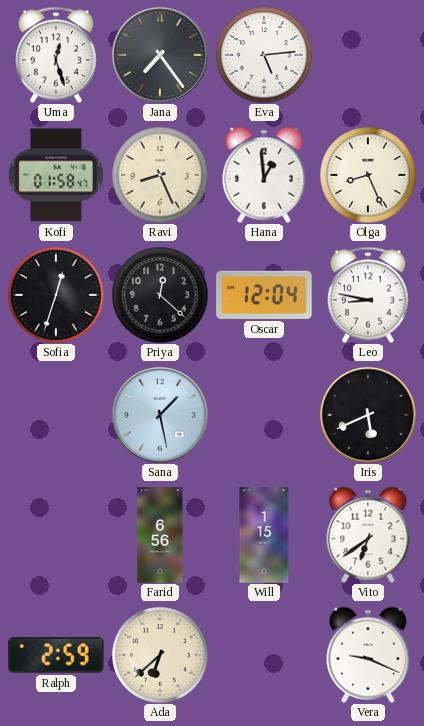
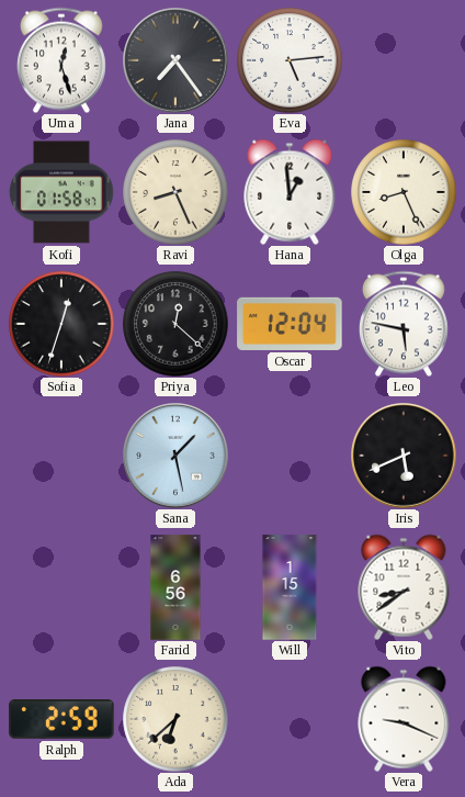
Leo: 8:47 -> 5:47
Vito: 6:39 -> 8:39
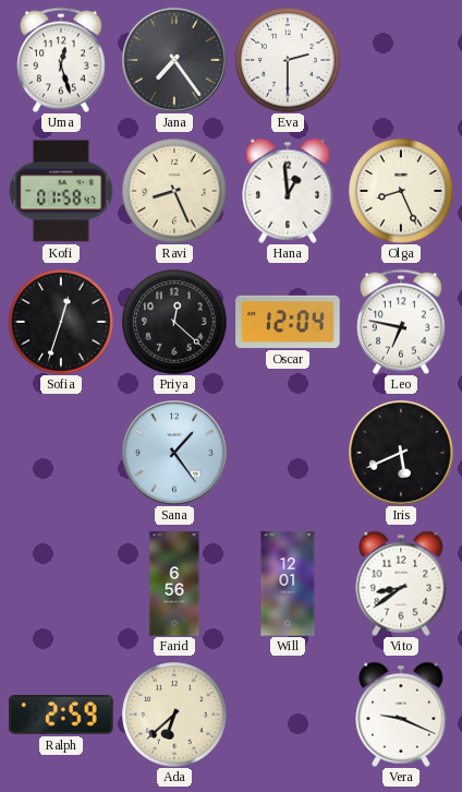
Eva: 5:14 -> 2:30
Leo: 5:47 -> 6:47
Sana: 1:28 -> 1:24
Will: 1:15 -> 12:01
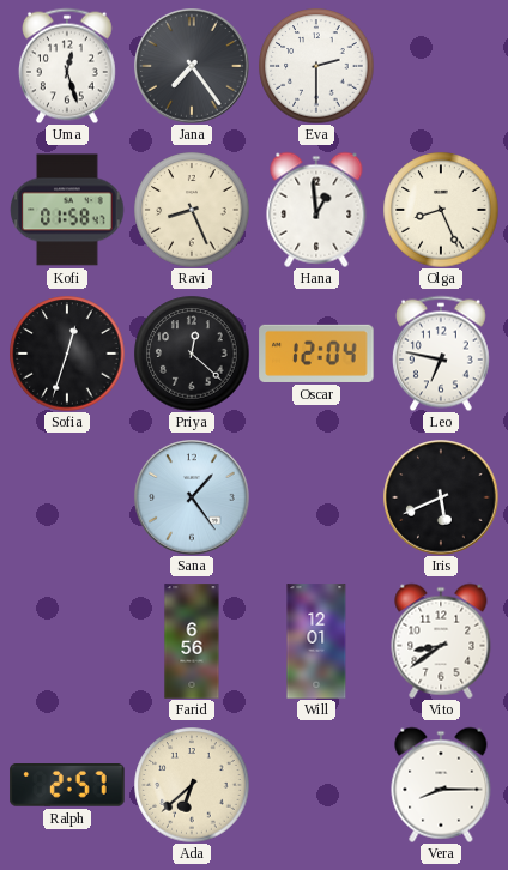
Ralph: 2:59 -> 2:57
Vera: 9:19 -> 8:15
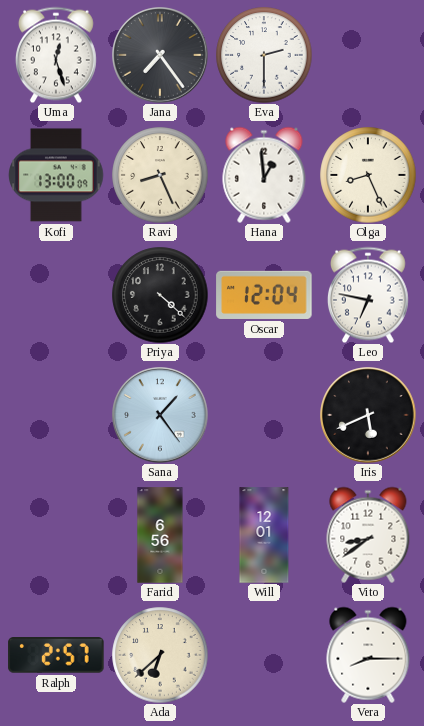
Kofi: 01:58 -> 13:00
Sofia: 12:33 -> none
Priya: 12:22 -> 4:22
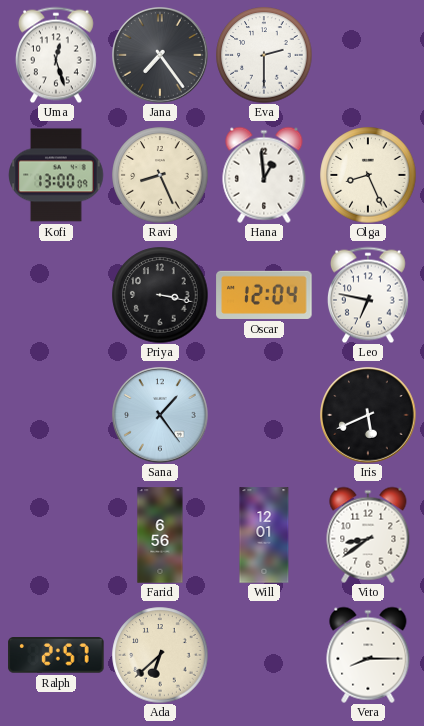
Priya: 4:22 -> 3:17
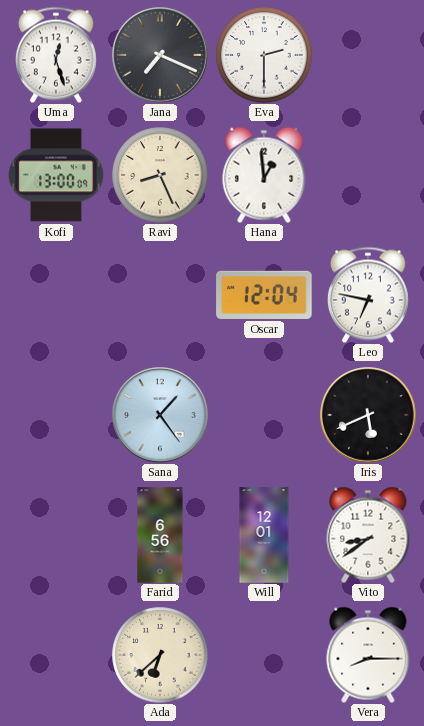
Jana: 7:24 -> 7:19
Olga: 8:26 -> none
Priya: 3:17 -> none
Ralph: 2:57 -> none
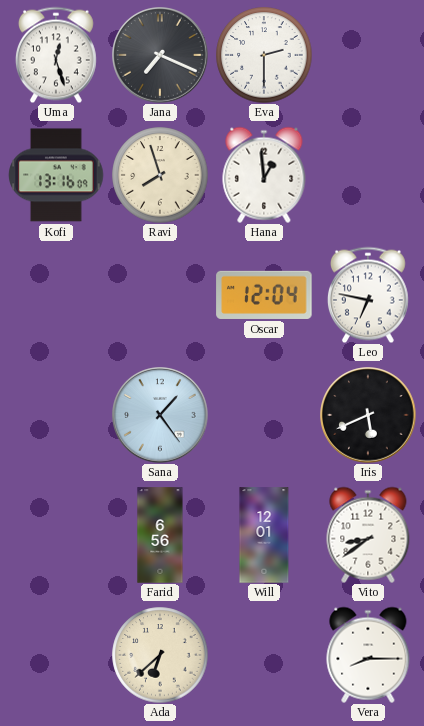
Kofi: 13:00 -> 13:16
Ravi: 8:26 -> 7:57
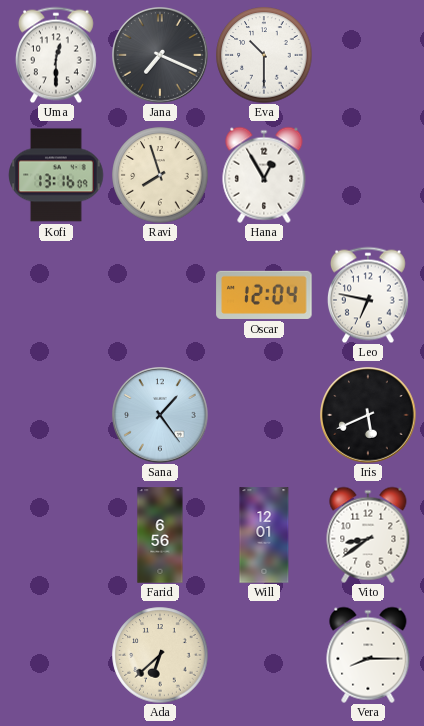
Uma: 12:27 -> 12:30
Eva: 2:30 -> 10:30
Hana: 12:59 -> 12:55
